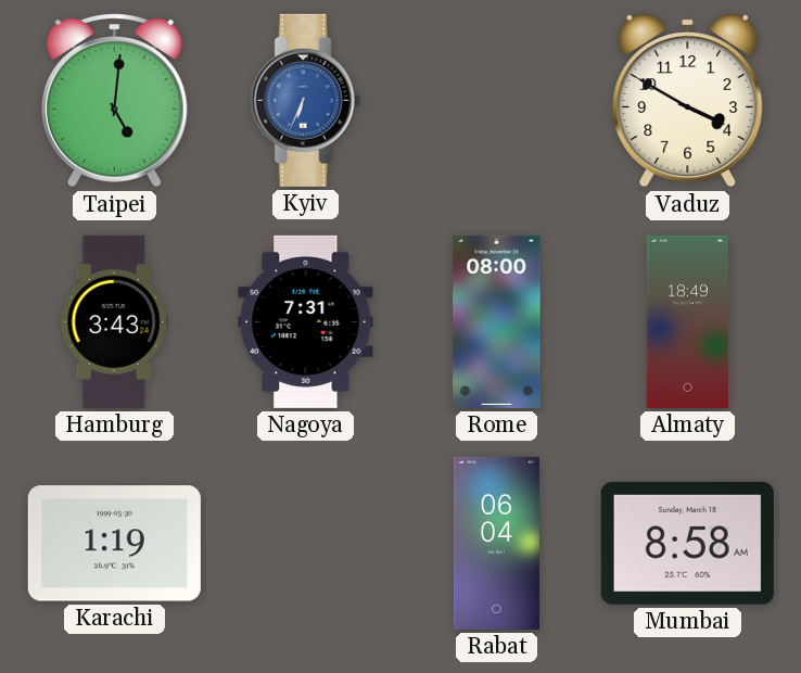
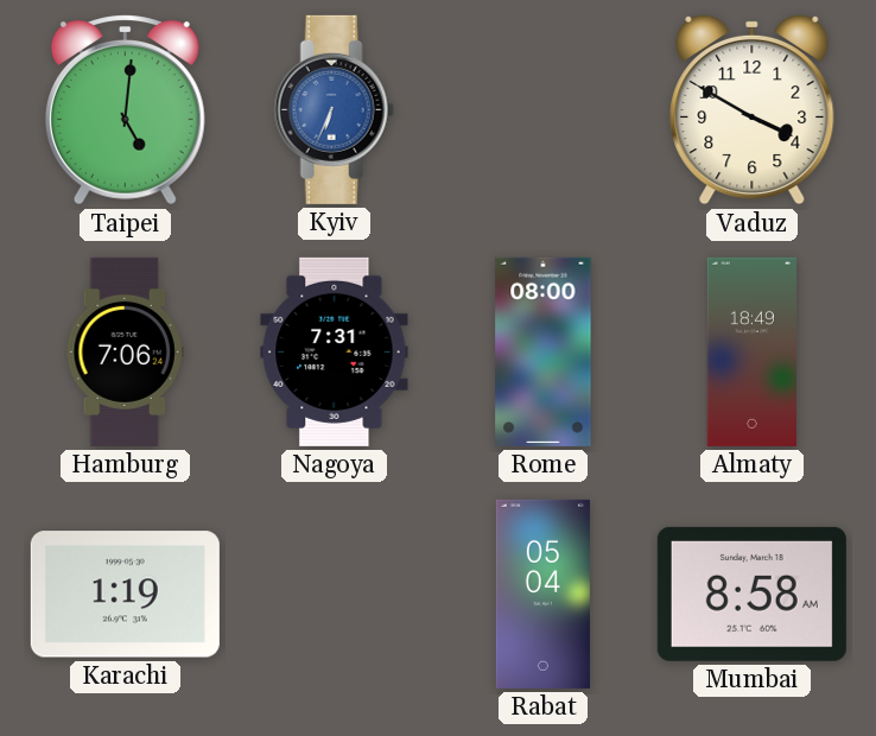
Hamburg: 3:43 -> 7:06
Rabat: 06:04 -> 05:04
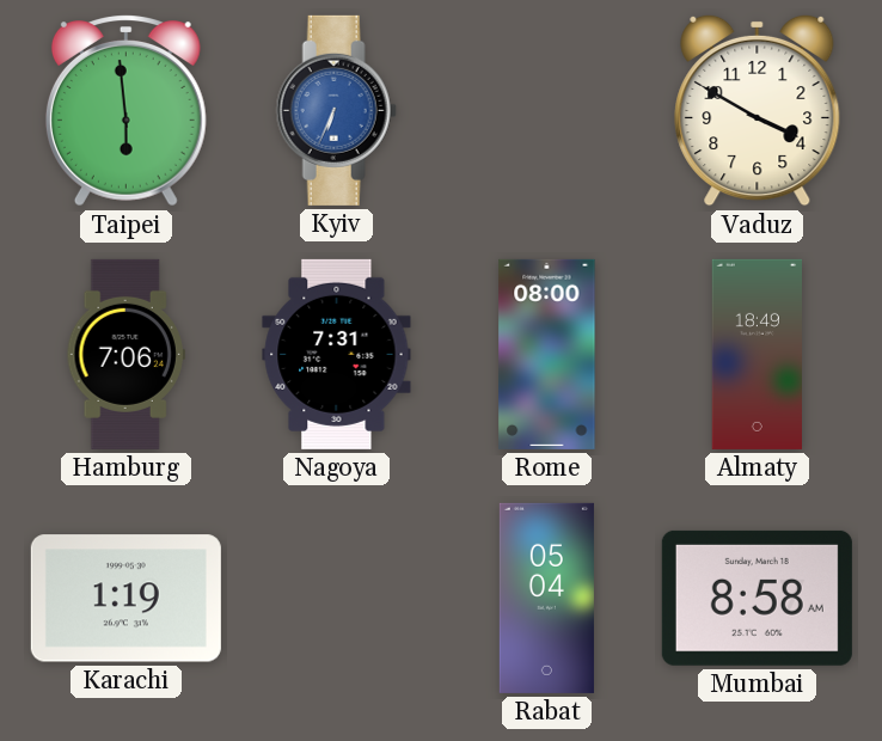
Taipei: 5:01 -> 5:59
